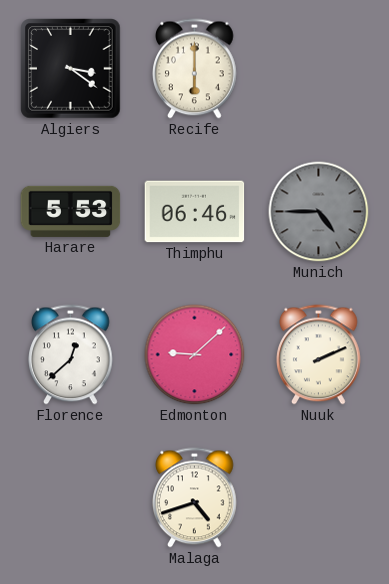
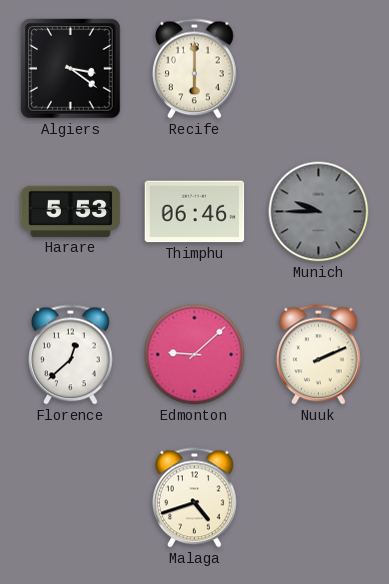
Munich: 4:45 -> 9:45
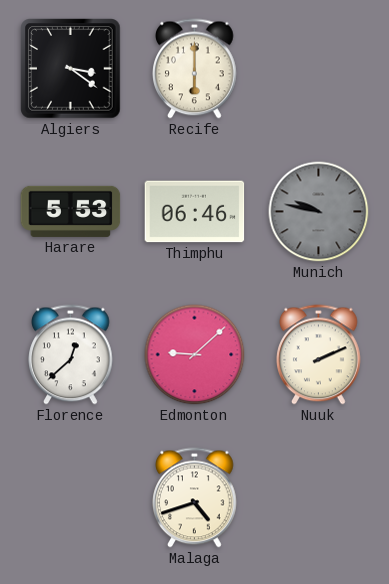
Munich: 9:45 -> 9:47
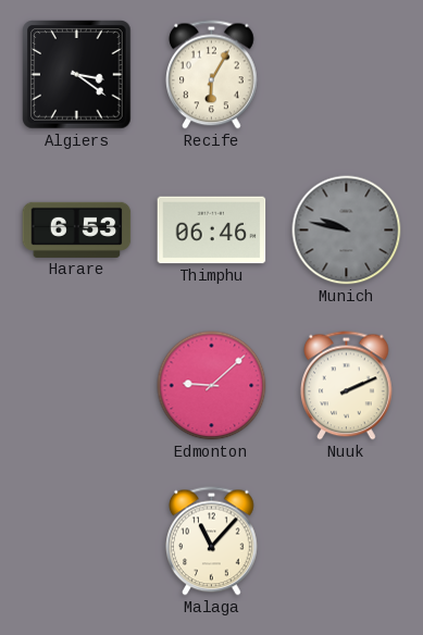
Recife: 6:00 -> 6:05
Harare: 5:53 -> 6:53
Florence: 12:38 -> none
Malaga: 4:42 -> 11:07
